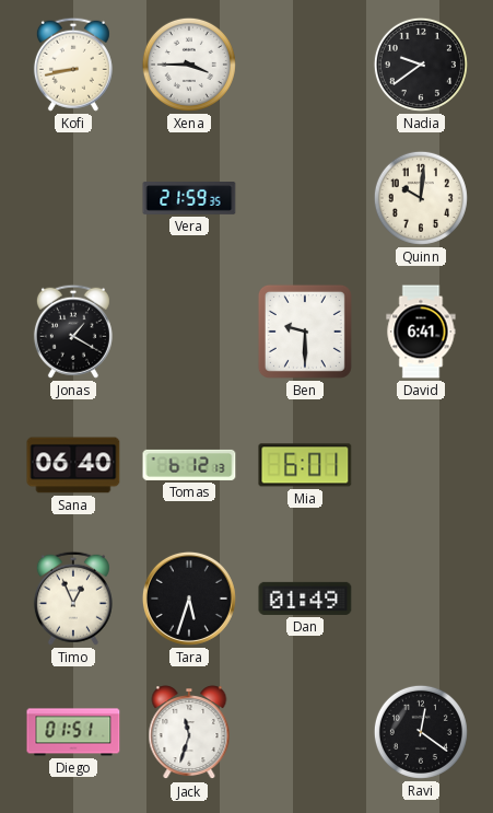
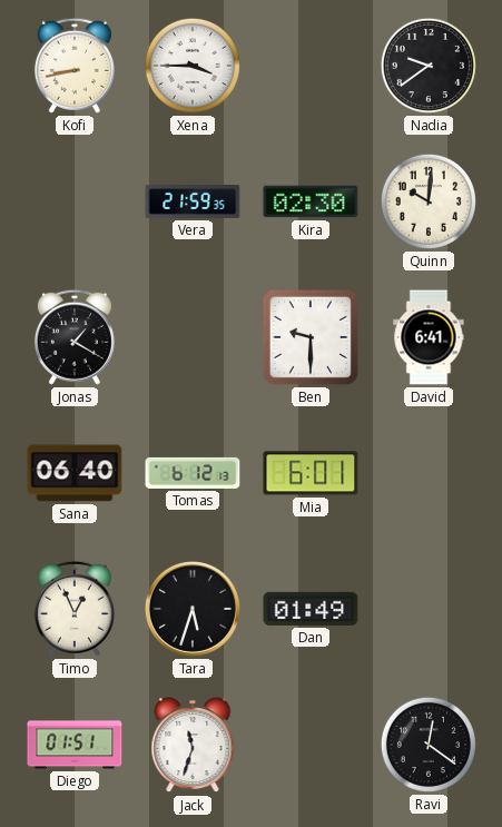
Kira: none -> 02:30
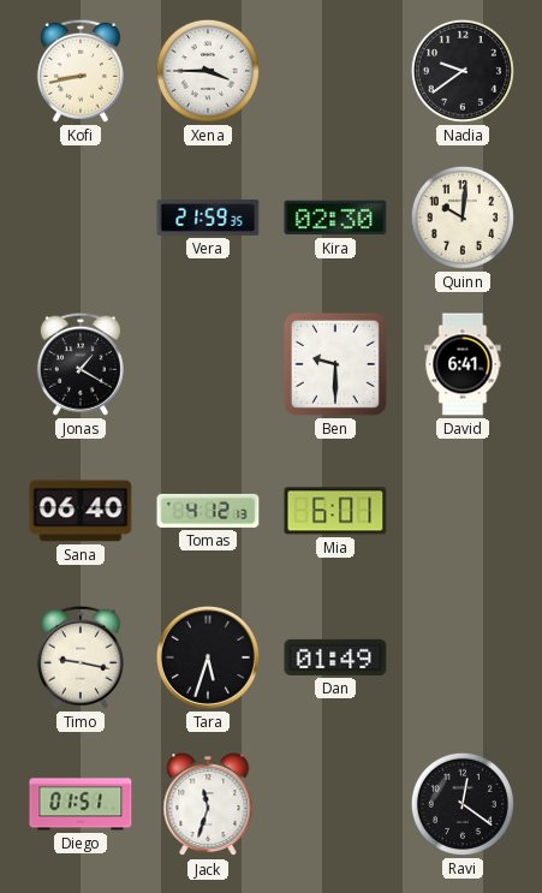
Tomas: 6:12 -> 4:12
Timo: 12:56 -> 9:17
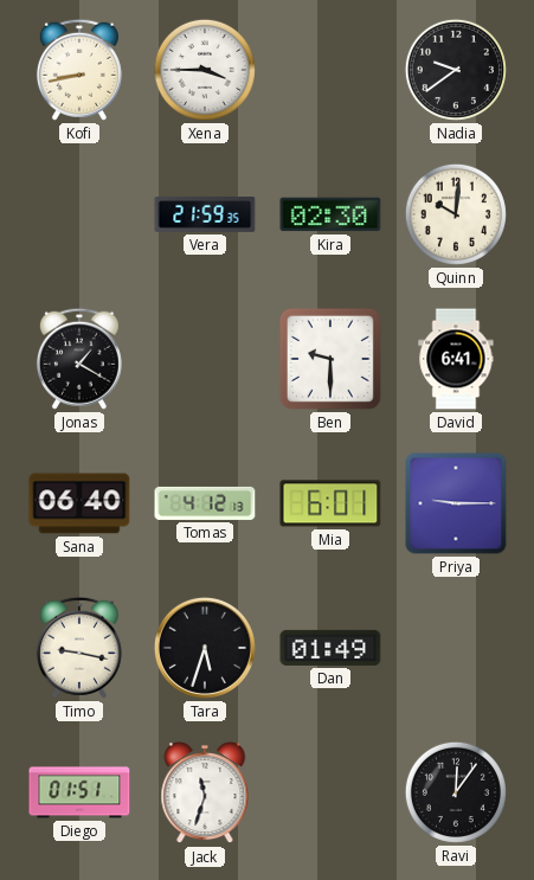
Priya: none -> 9:15
Ravi: 12:21 -> 12:06
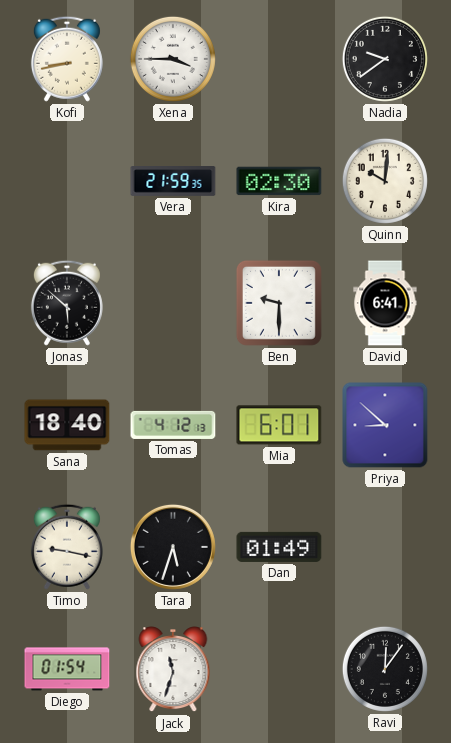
Jonas: 1:20 -> 5:52
Sana: 06:40 -> 18:40
Priya: 9:15 -> 8:52
Diego: 01:51 -> 01:54
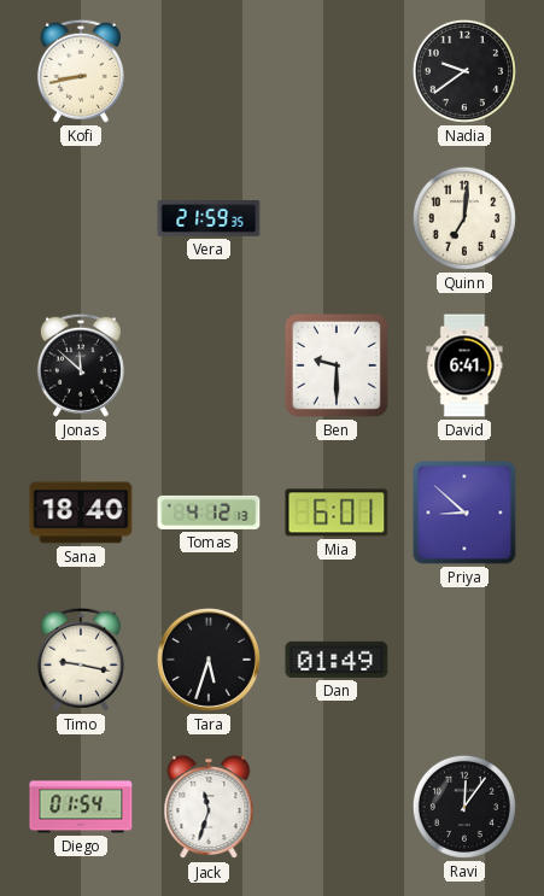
Xena: 3:45 -> none
Kira: 02:30 -> none
Quinn: 10:01 -> 7:01
Jonas: 5:52 -> 11:52
